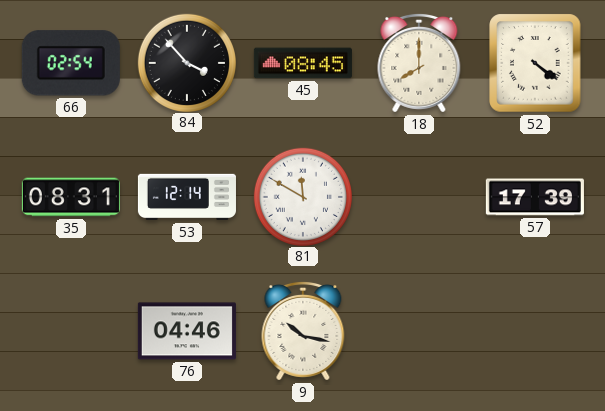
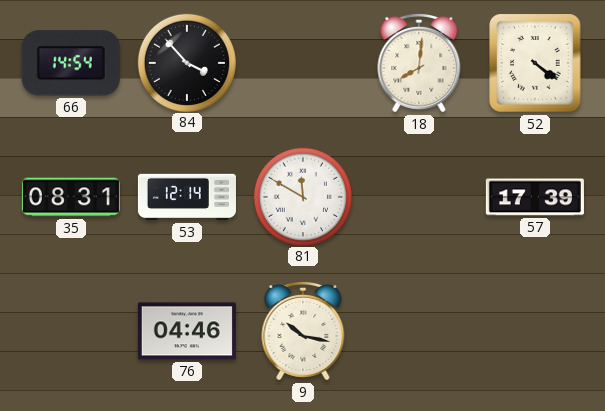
66: 02:54 -> 14:54
45: 08:45 -> none
18: 8:00 -> 8:01
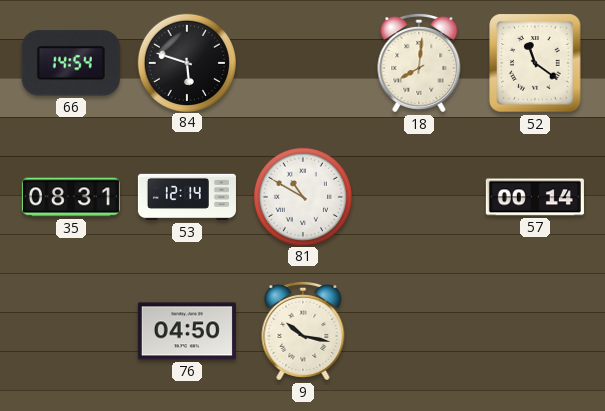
84: 3:53 -> 5:48
52: 4:21 -> 11:21
81: 11:50 -> 10:50
57: 17:39 -> 00:14
76: 04:46 -> 04:50
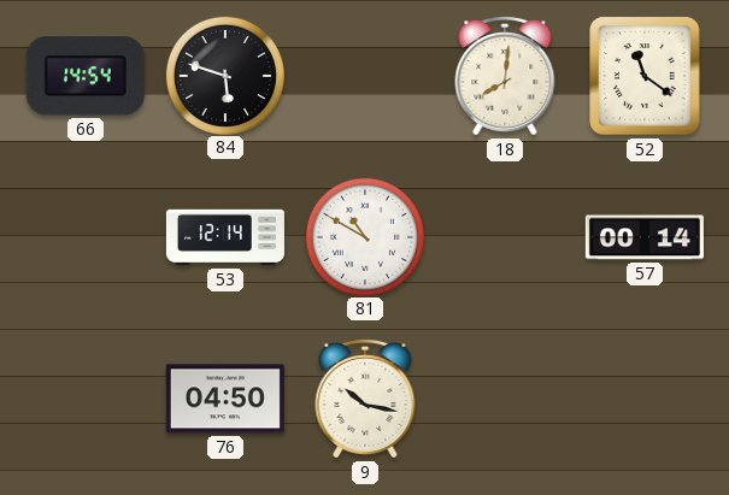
35: 08:31 -> none
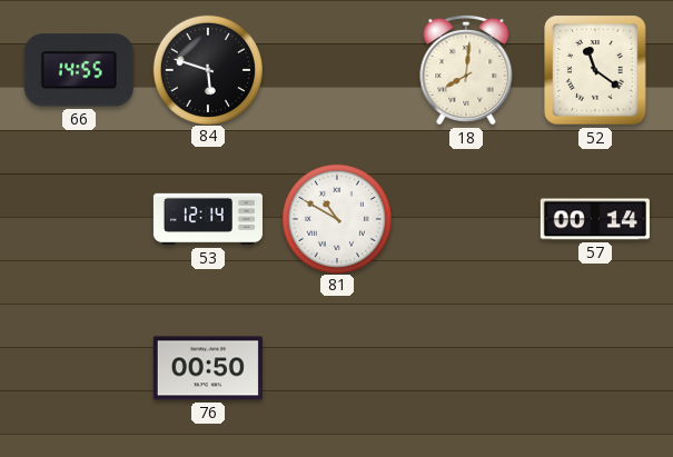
66: 14:54 -> 14:55
76: 04:50 -> 00:50
9: 10:17 -> none
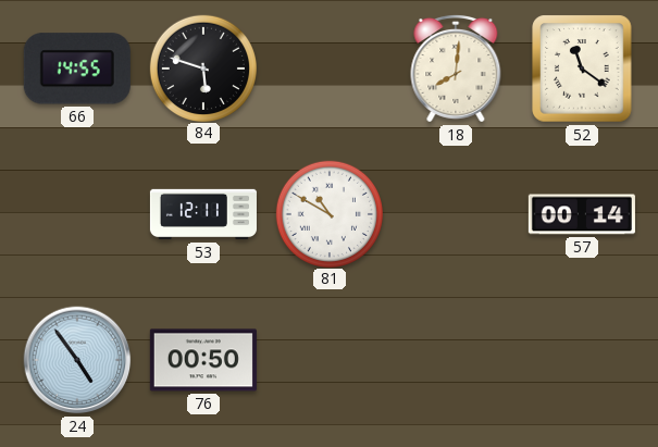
53: 12:14 -> 12:11
24: none -> 4:54
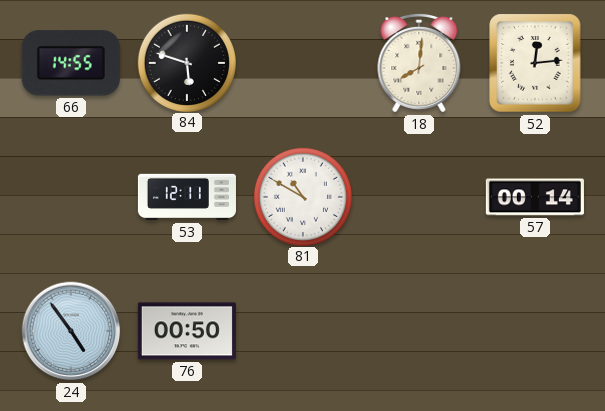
52: 11:21 -> 12:14
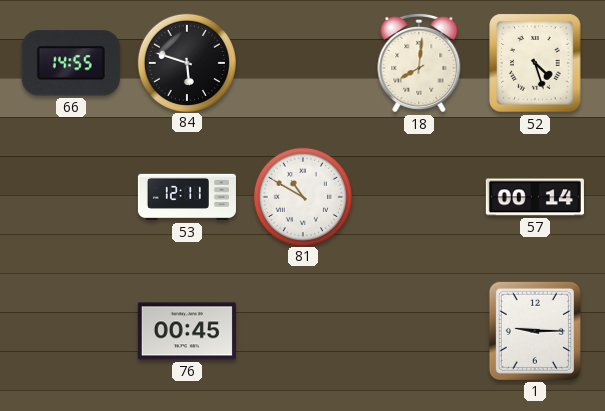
52: 12:14 -> 4:27
24: 4:54 -> none
76: 00:50 -> 00:45
1: none -> 9:15
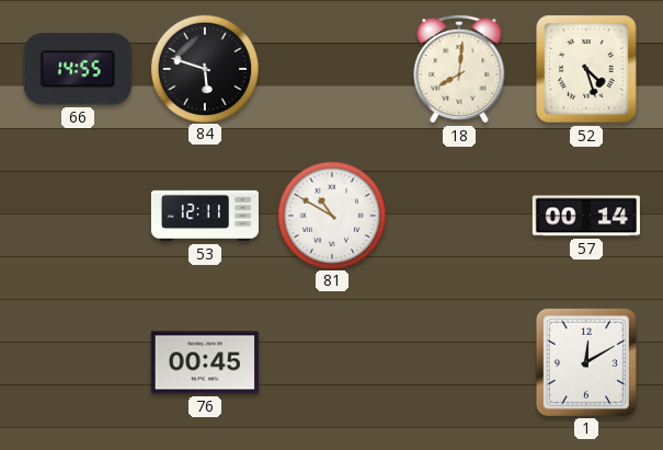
1: 9:15 -> 12:10
